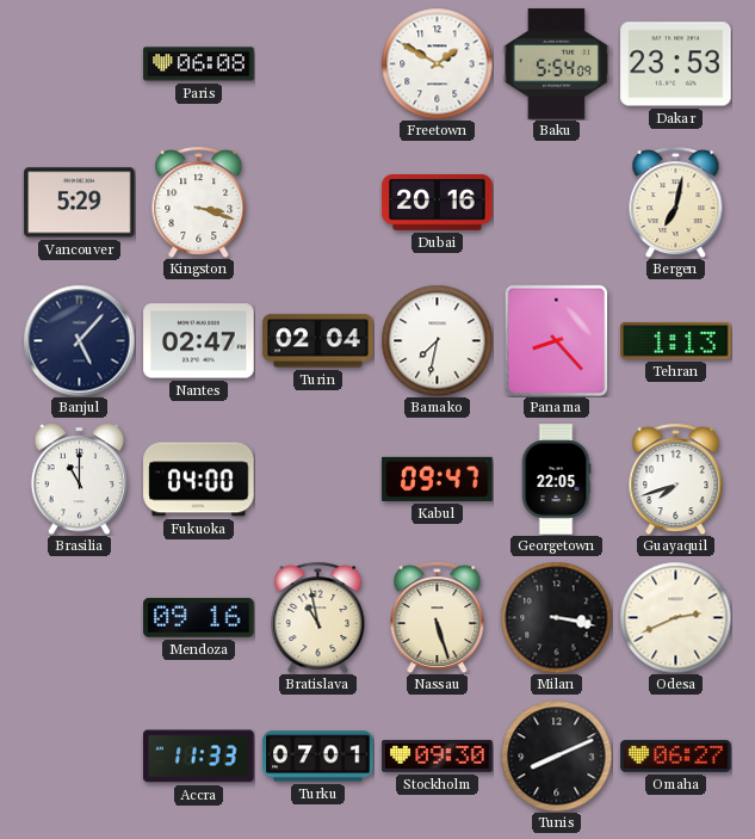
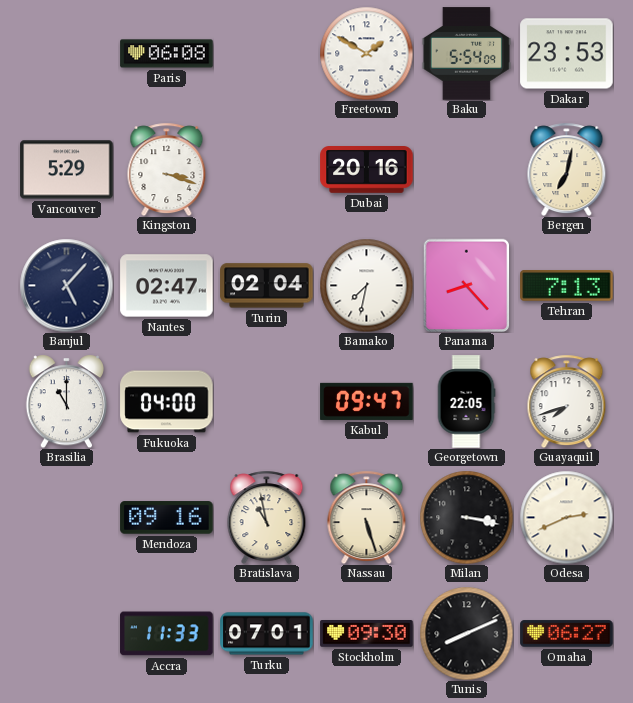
Tehran: 1:13 -> 7:13
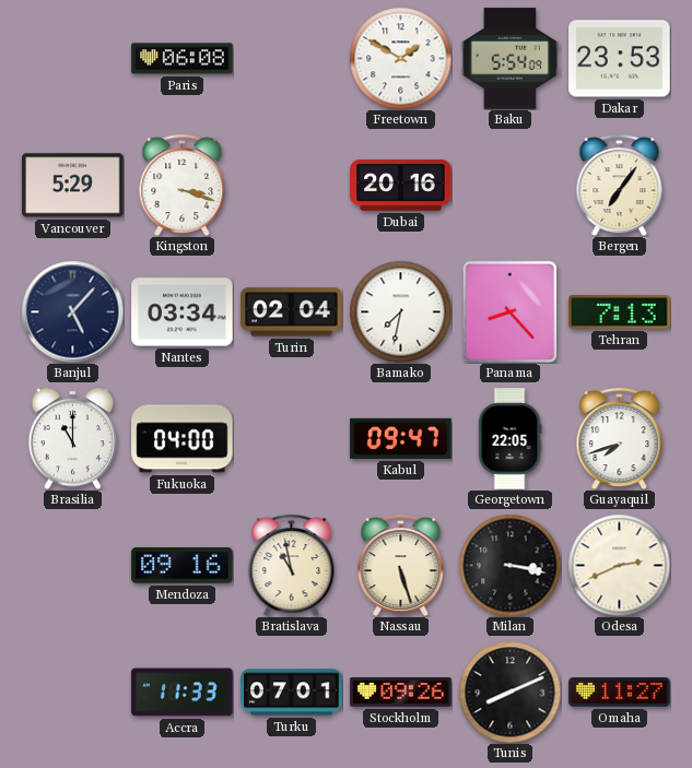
Bergen: 7:02 -> 7:06
Nantes: 02:47 -> 03:34
Stockholm: 09:30 -> 09:26
Omaha: 06:27 -> 11:27
